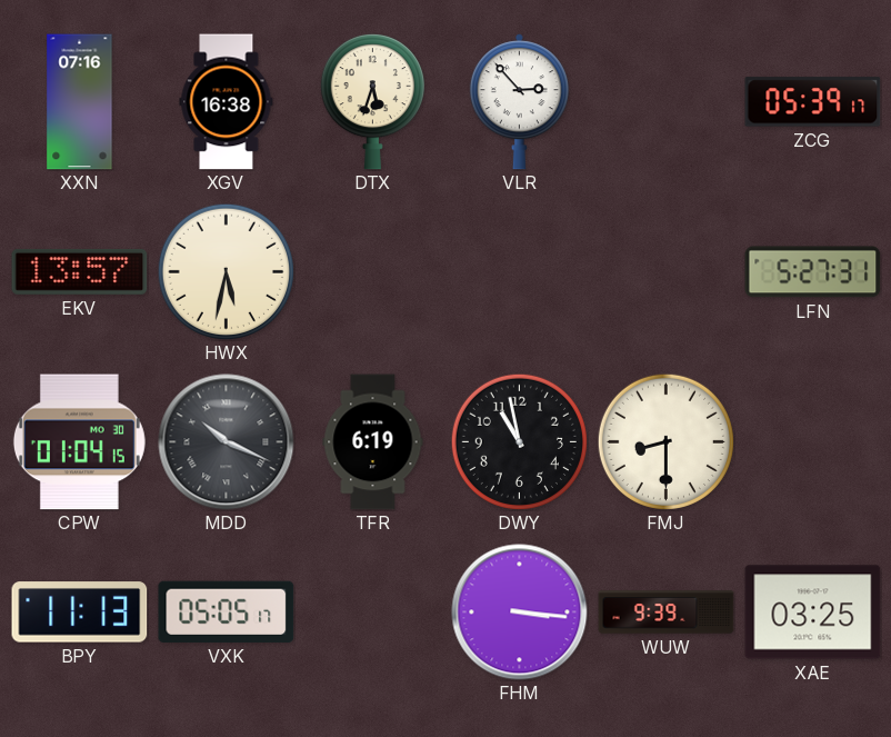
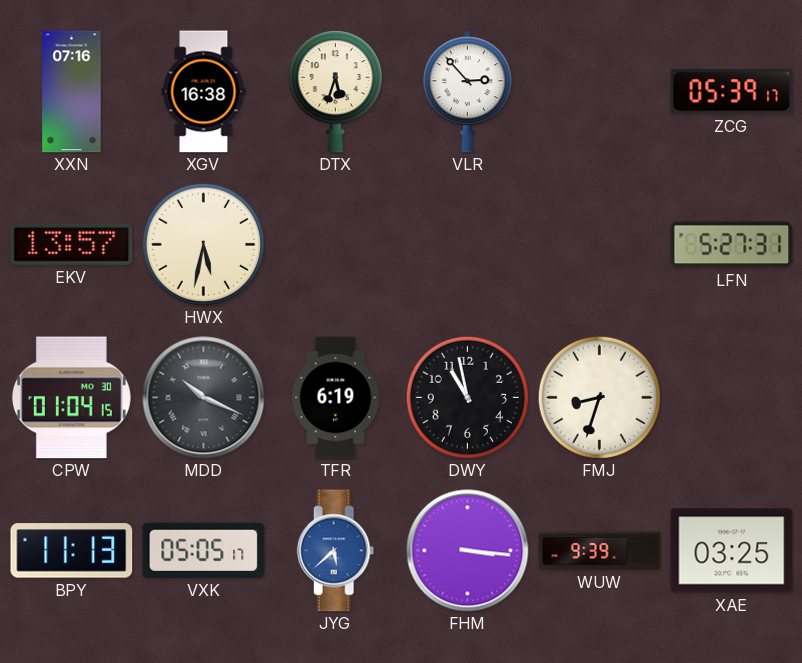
FMJ: 8:30 -> 8:33
JYG: none -> 5:38
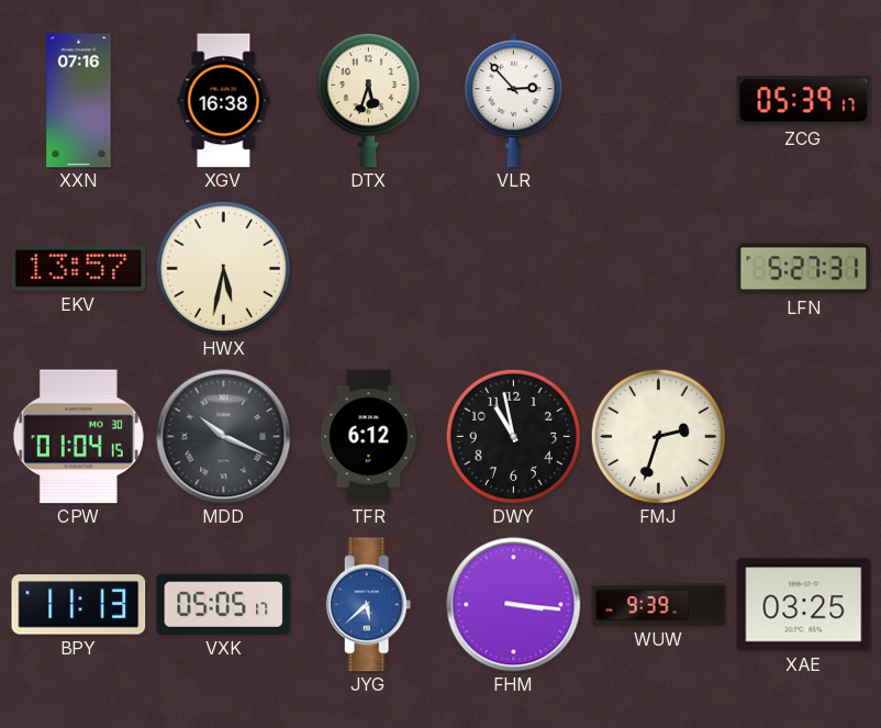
TFR: 6:19 -> 6:12
FMJ: 8:33 -> 2:33
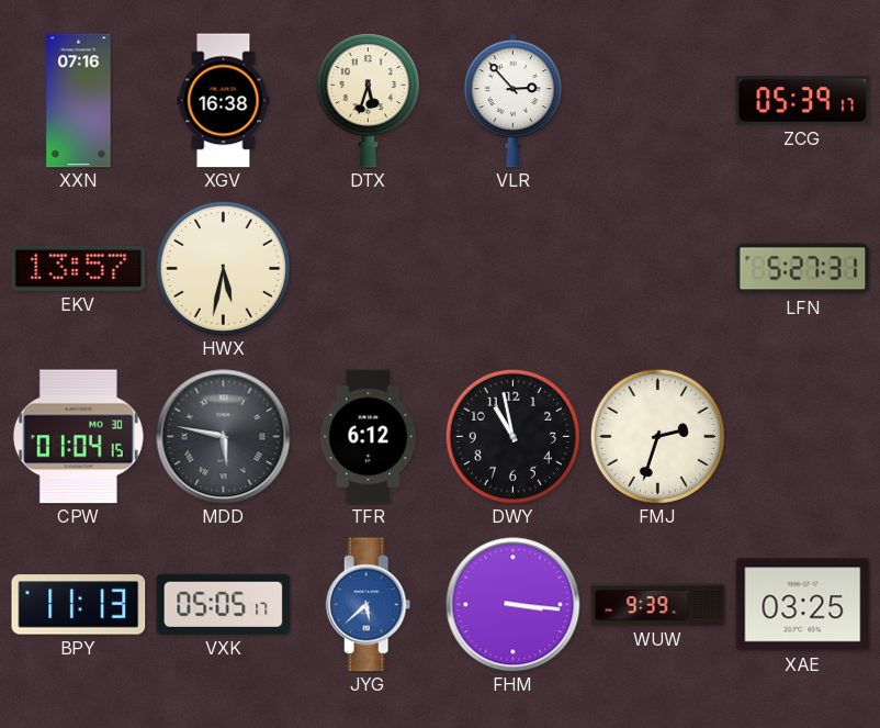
MDD: 10:19 -> 5:47
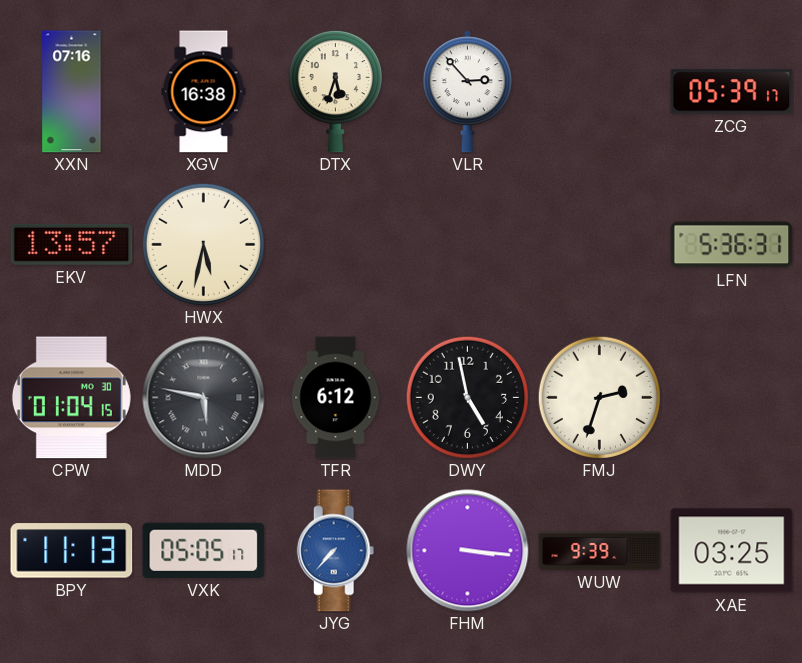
LFN: 5:27 -> 5:36
DWY: 10:58 -> 4:58
JYG: 5:38 -> 7:37
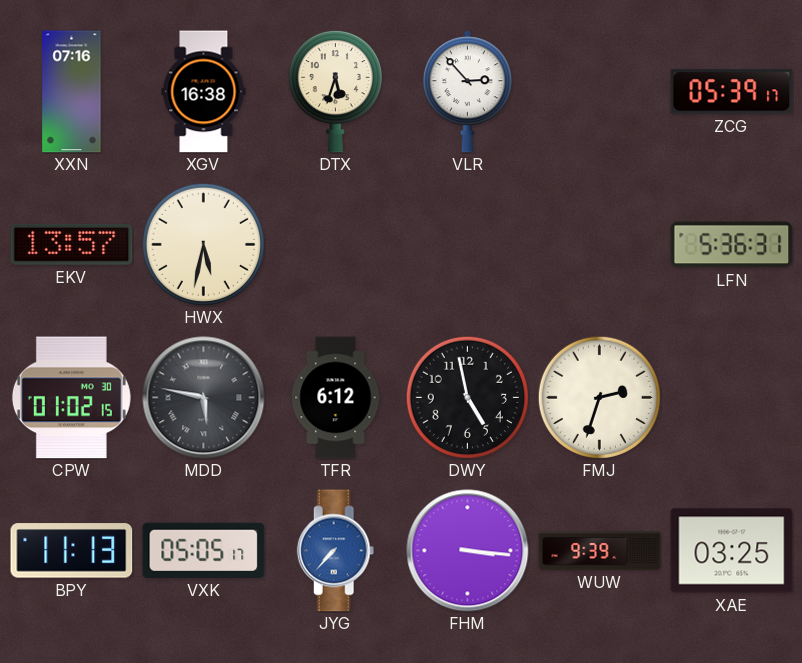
CPW: 01:04 -> 01:02
